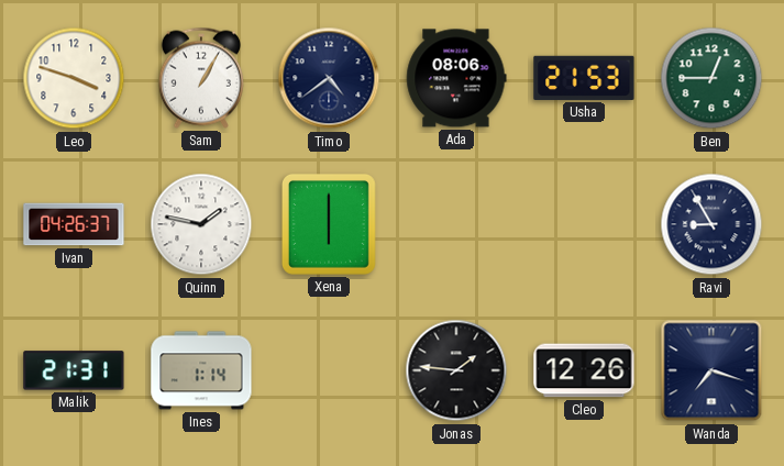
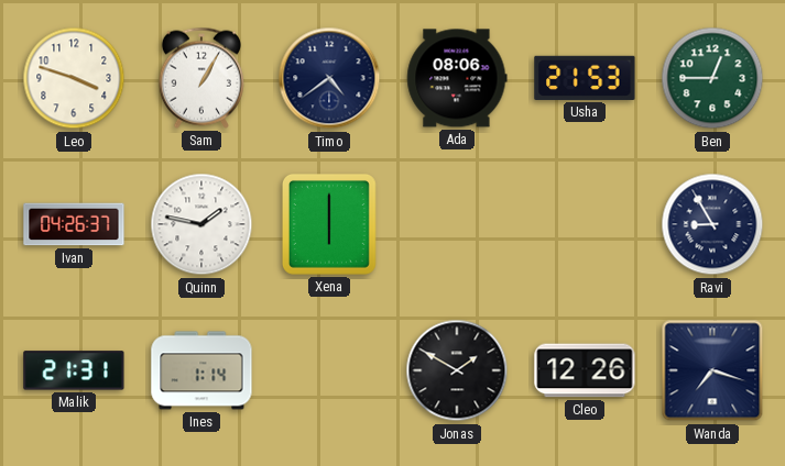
Jonas: 1:46 -> 1:50
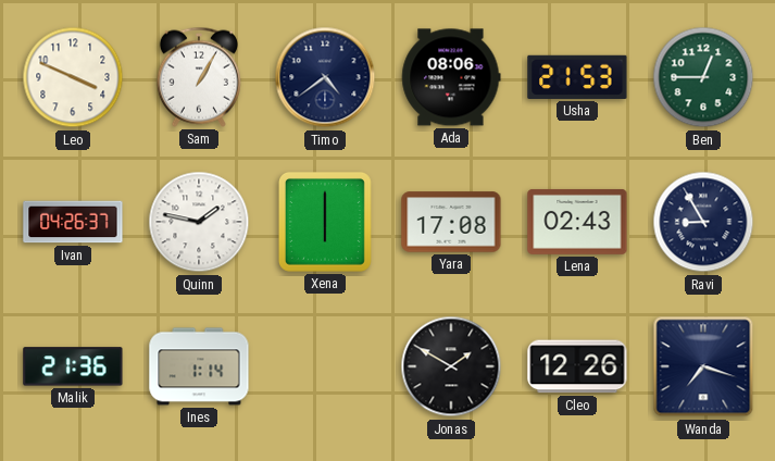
Leo: 3:48 -> 3:49
Yara: none -> 17:08
Lena: none -> 02:43
Malik: 21:31 -> 21:36
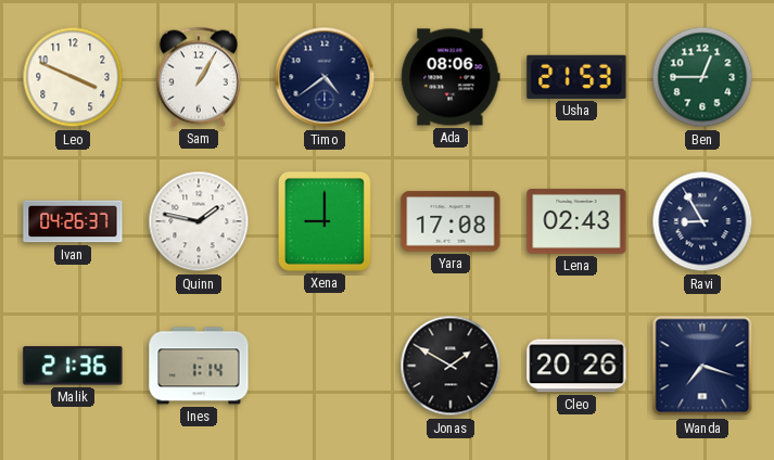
Xena: 6:00 -> 9:00
Cleo: 12:26 -> 20:26
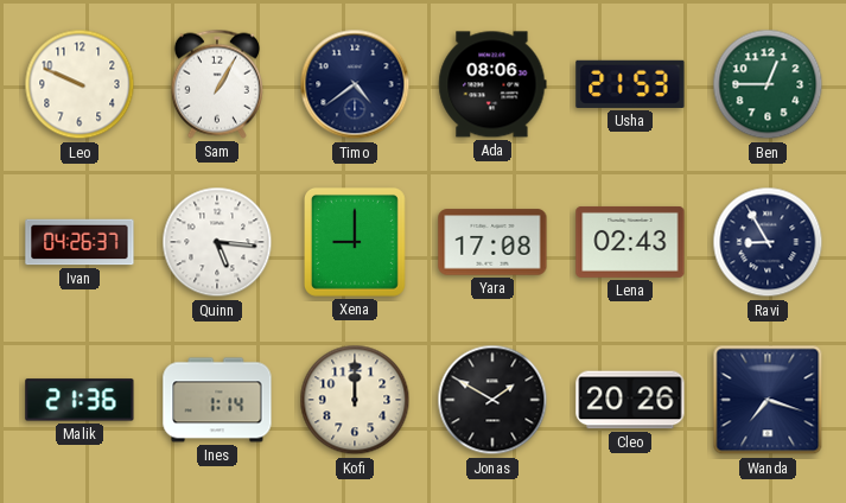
Leo: 3:49 -> 9:49
Quinn: 1:47 -> 5:16
Kofi: none -> 12:00
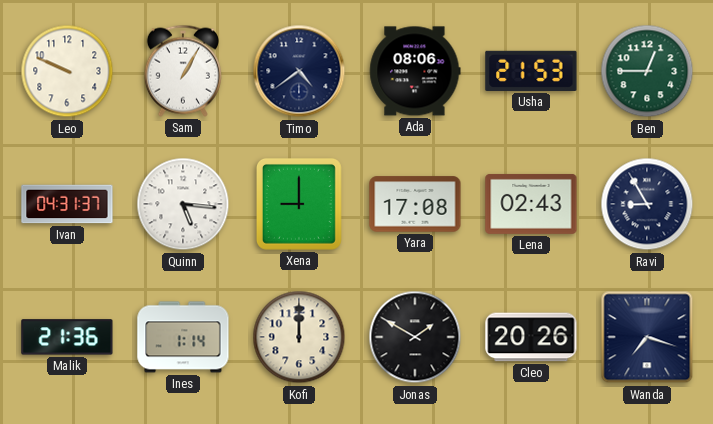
Ivan: 04:26 -> 04:31
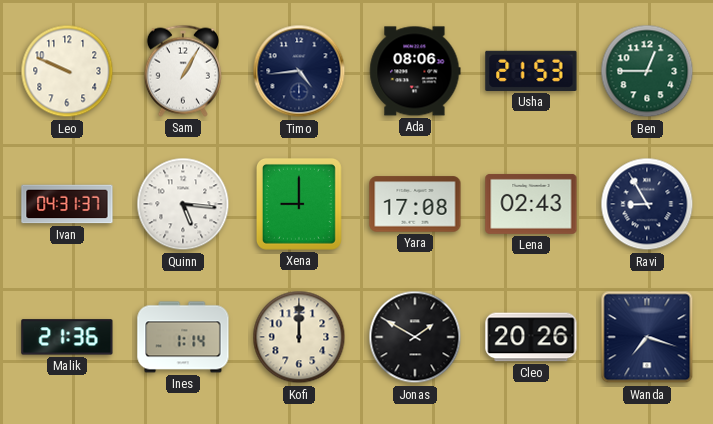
Timo: 4:39 -> 4:44
